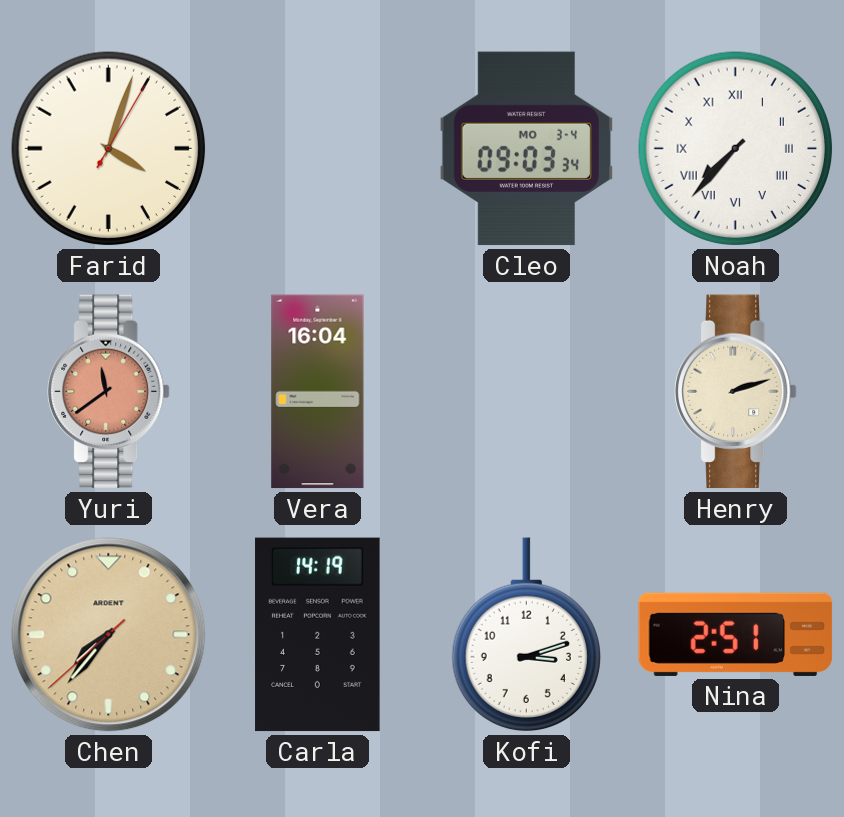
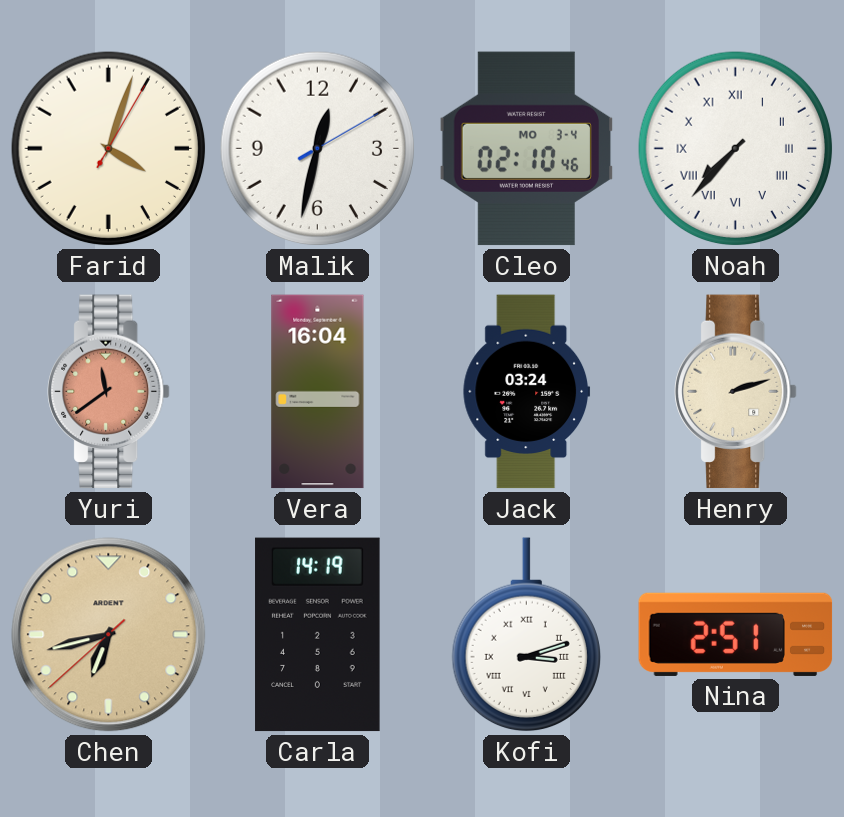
Malik: none -> 12:32
Cleo: 09:03 -> 02:10
Jack: none -> 03:24
Chen: 7:36 -> 6:42
Kofi numerals: Arabic -> Roman
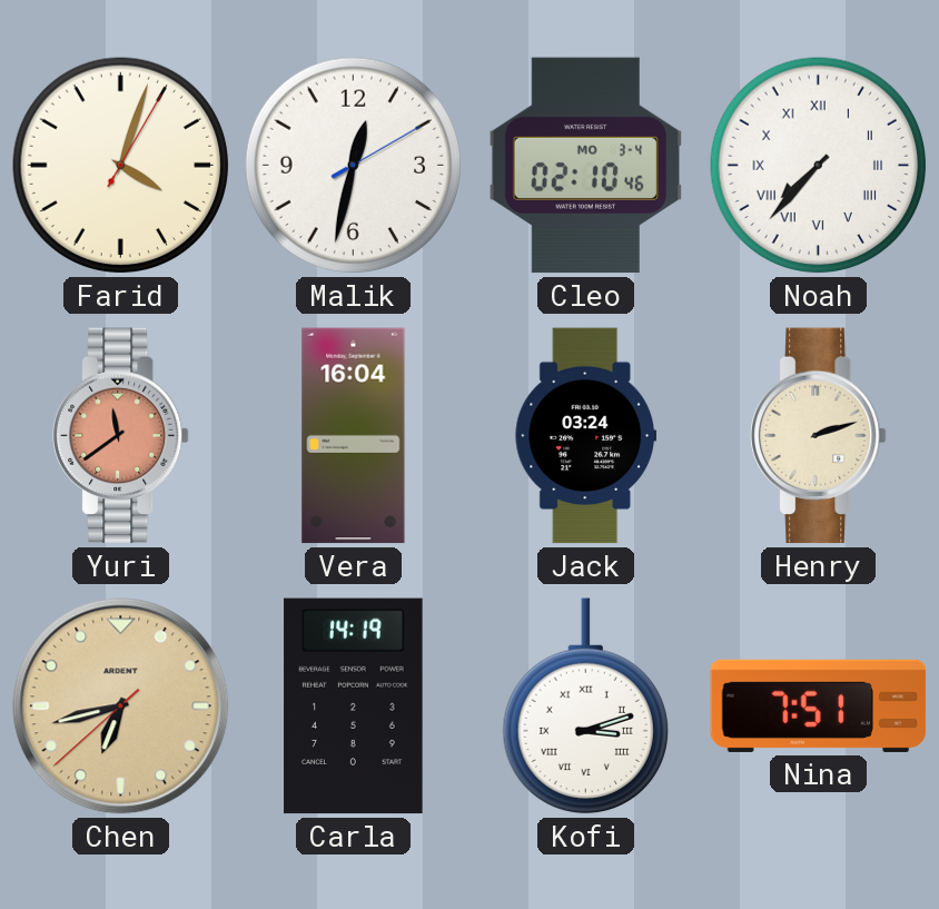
Nina: 2:51 -> 7:51
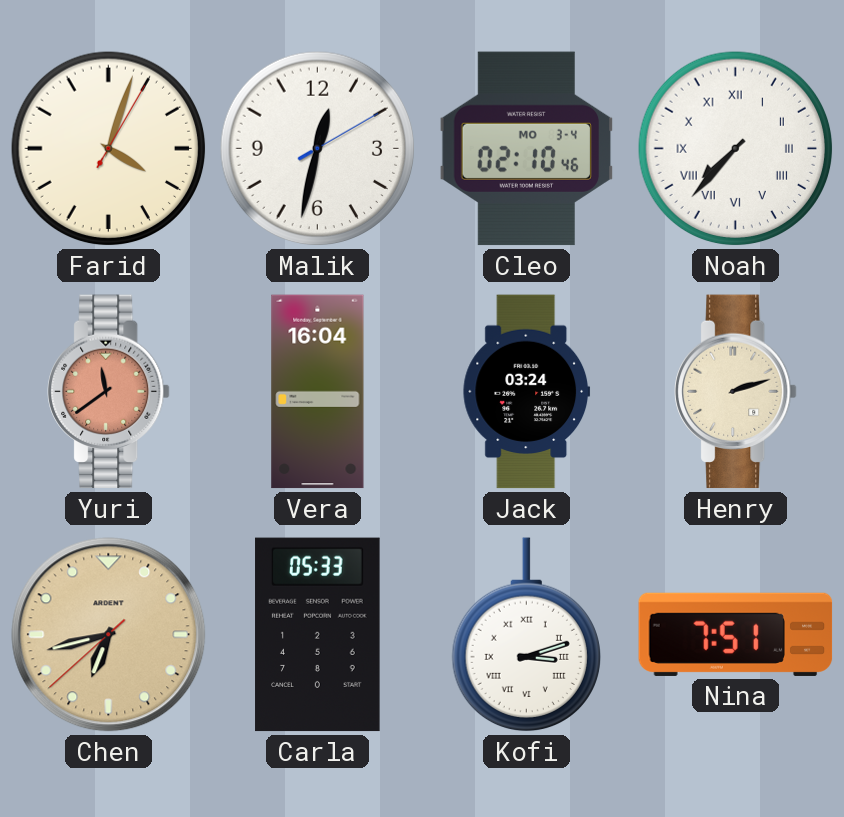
Carla: 14:19 -> 05:33
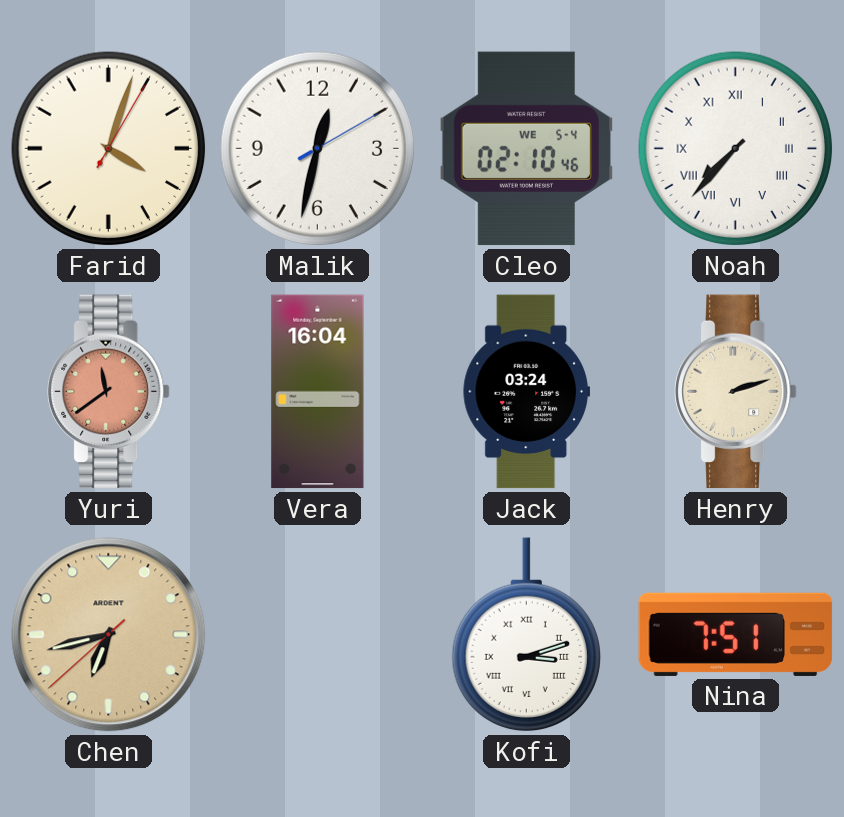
Cleo date: MO 3-4 -> WE 5-4
Carla: 05:33 -> none
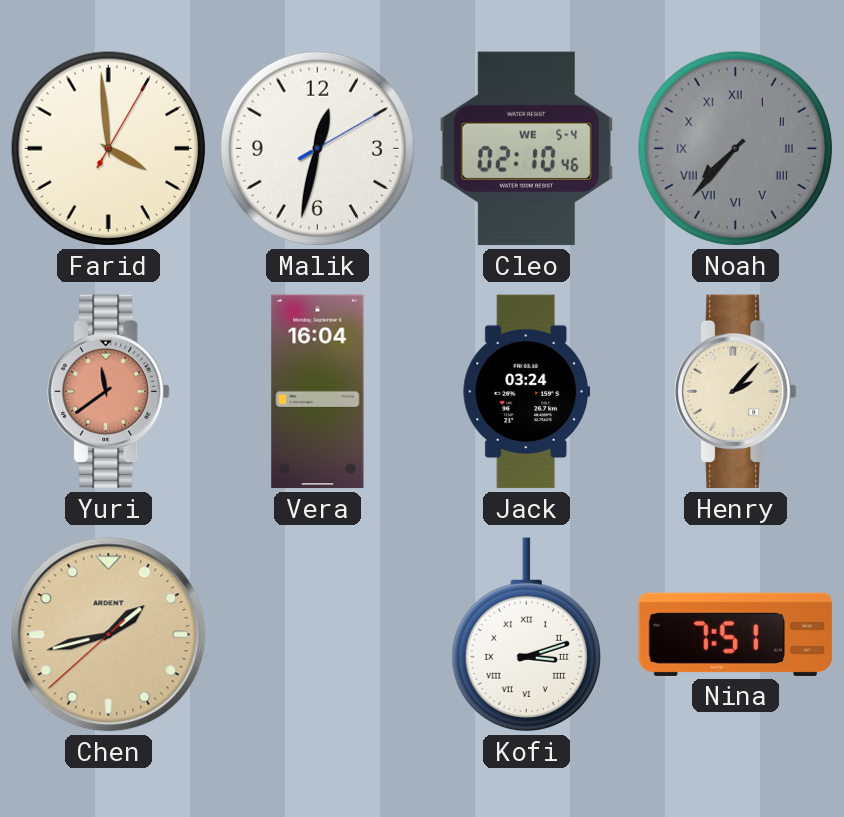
Farid: 4:03 -> 3:59
Noah dial: white -> grey
Henry: 2:12 -> 2:07
Chen: 6:42 -> 1:42
